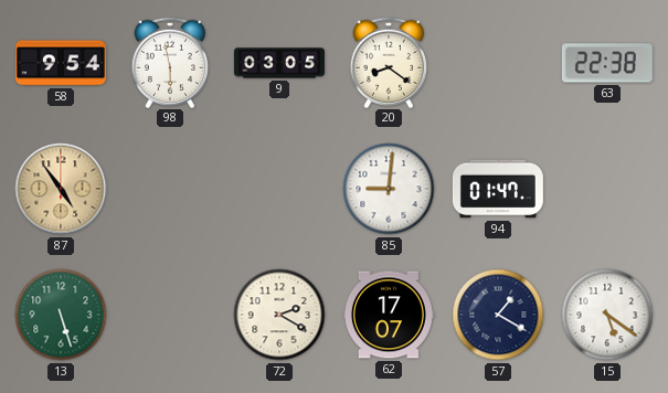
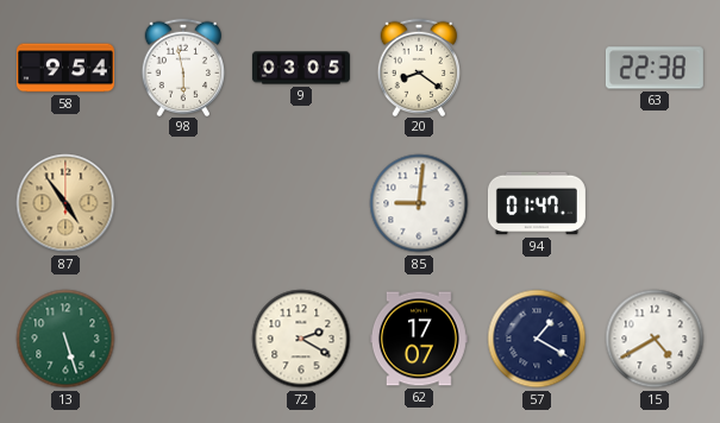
15: 5:21 -> 4:40
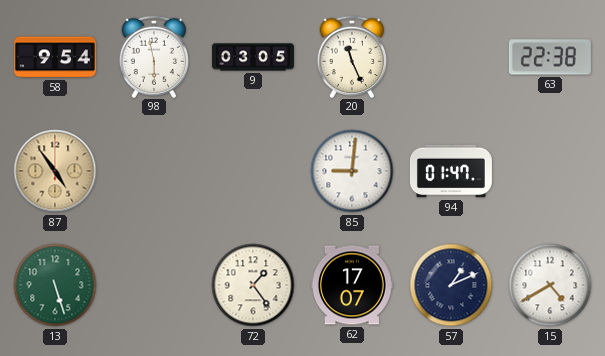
20: 8:21 -> 11:26
72: 2:20 -> 1:24
57: 1:20 -> 1:11
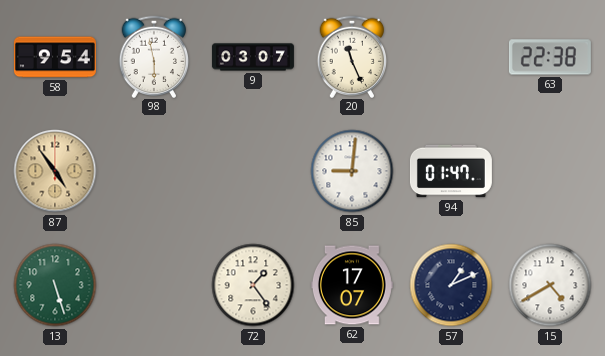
9: 03:05 -> 03:07
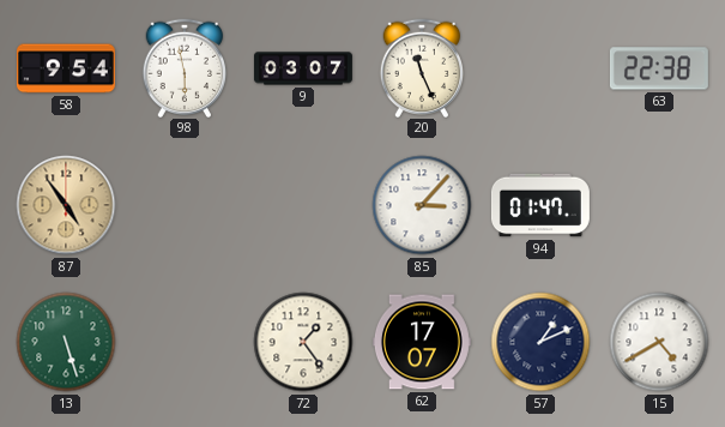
85: 9:01 -> 3:07
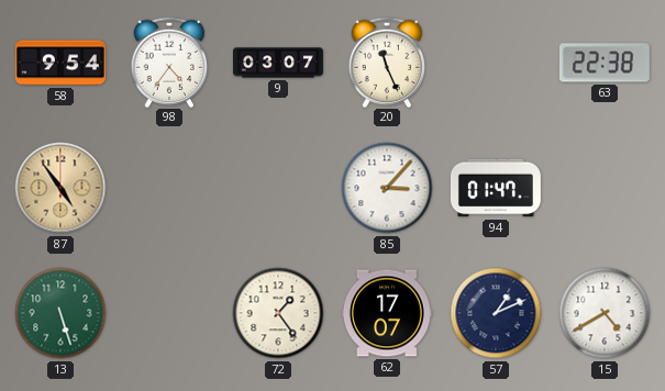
98: 5:58 -> 4:36
